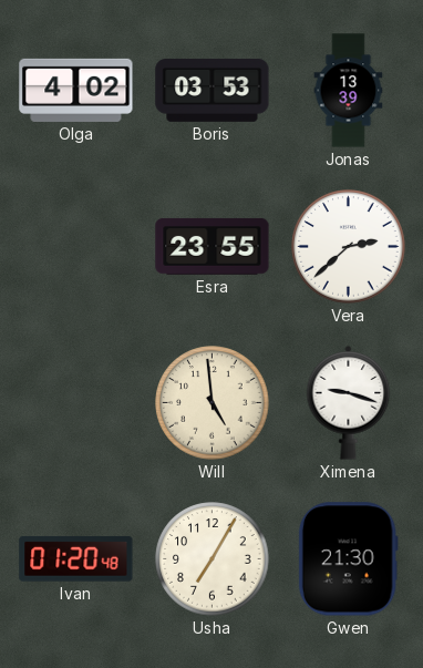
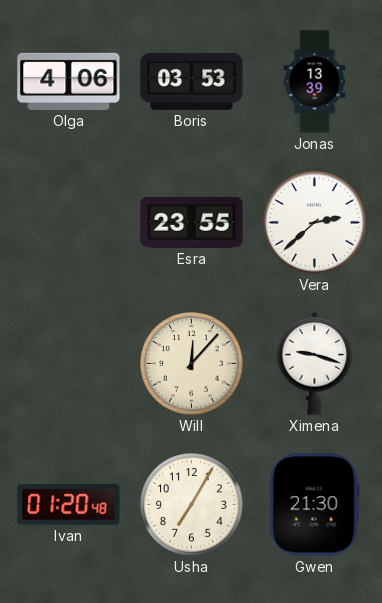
Olga: 4:02 -> 4:06
Will: 4:59 -> 12:07
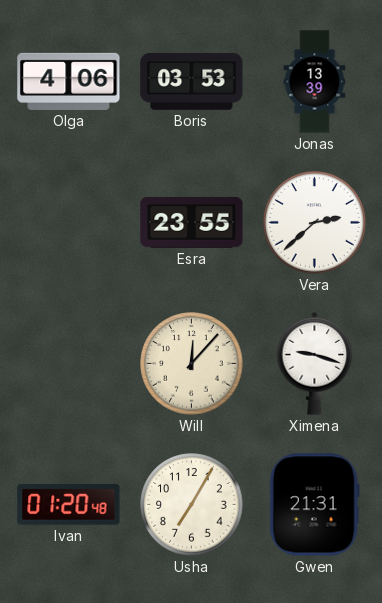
Gwen: 21:30 -> 21:31
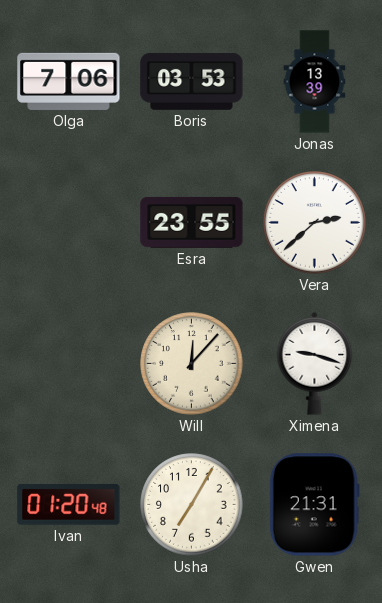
Olga: 4:06 -> 7:06
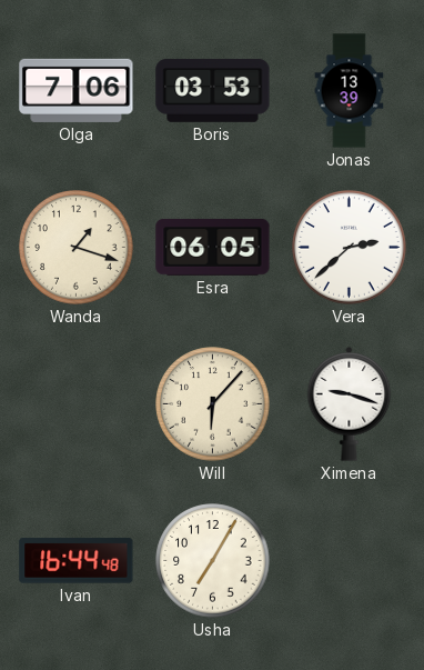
Wanda: none -> 1:18
Esra: 23:55 -> 06:05
Will: 12:07 -> 6:07
Ivan: 01:20 -> 16:44
Gwen: 21:31 -> none
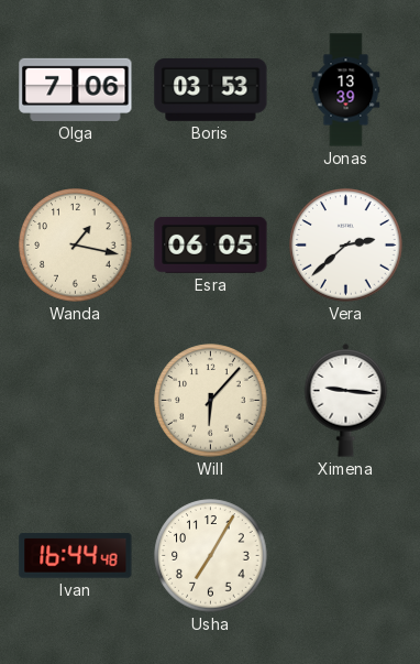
Wanda: 1:18 -> 1:17
Ximena: 9:18 -> 9:16
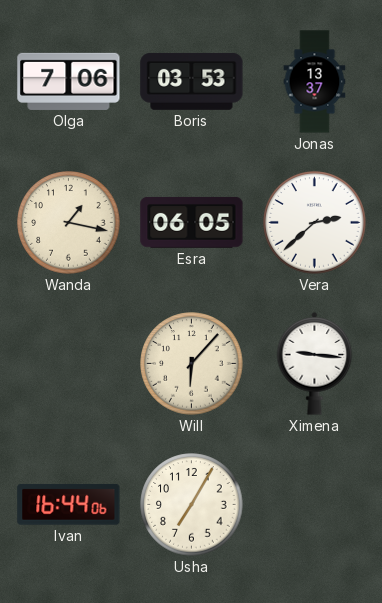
Jonas: 13:39 -> 13:37
Ivan: 16:44:48 -> 16:44:06
